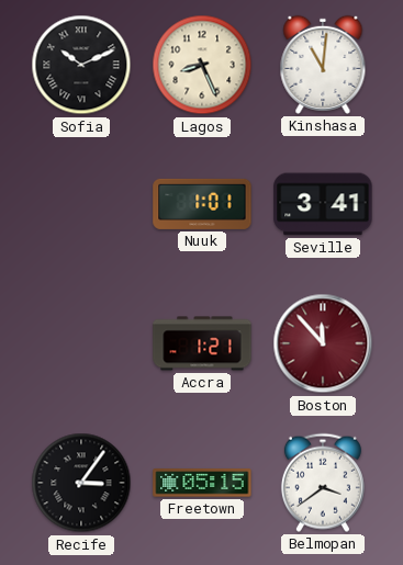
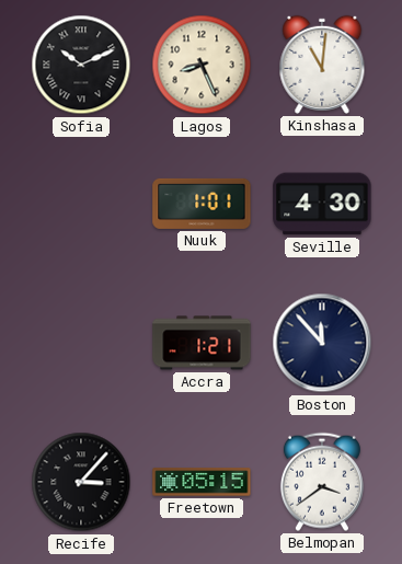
Seville: 3:41 -> 4:30
Boston dial: burgundy -> navy
Recife: 3:06 -> 3:07
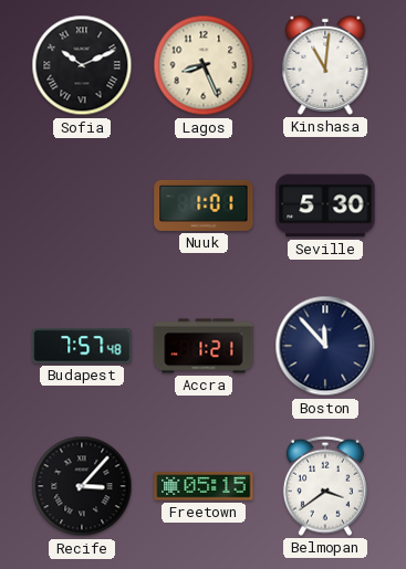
Seville: 4:30 -> 5:30
Budapest: none -> 7:57
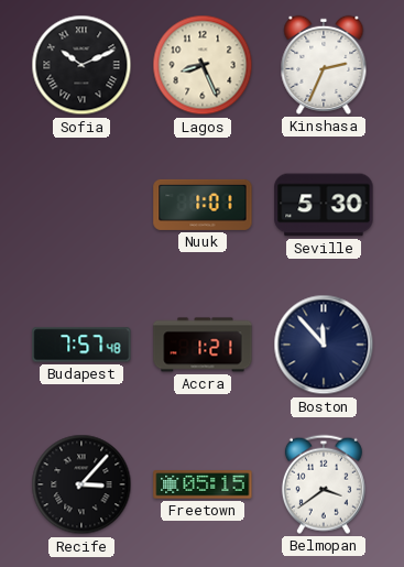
Kinshasa: 11:01 -> 2:34
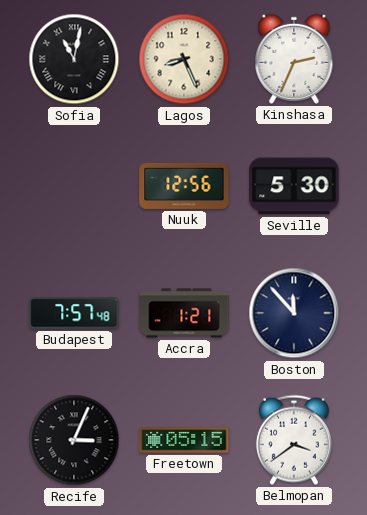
Sofia: 10:11 -> 11:02
Nuuk: 1:01 -> 12:56
Recife: 3:07 -> 3:04
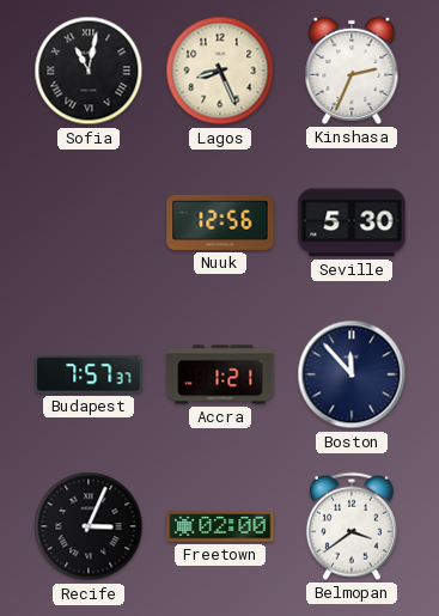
Budapest: 7:57:48 -> 7:57:37
Freetown: 05:15 -> 02:00
